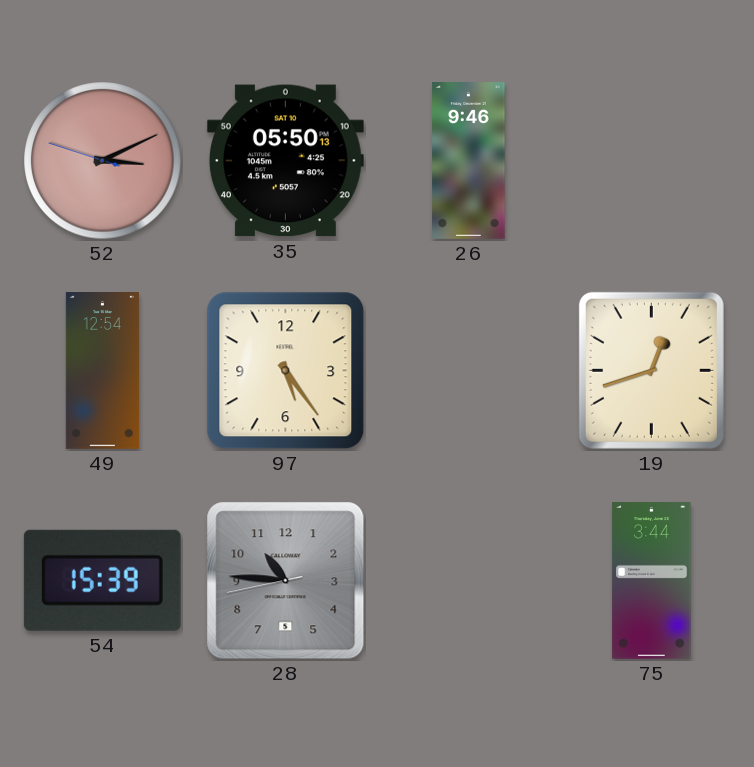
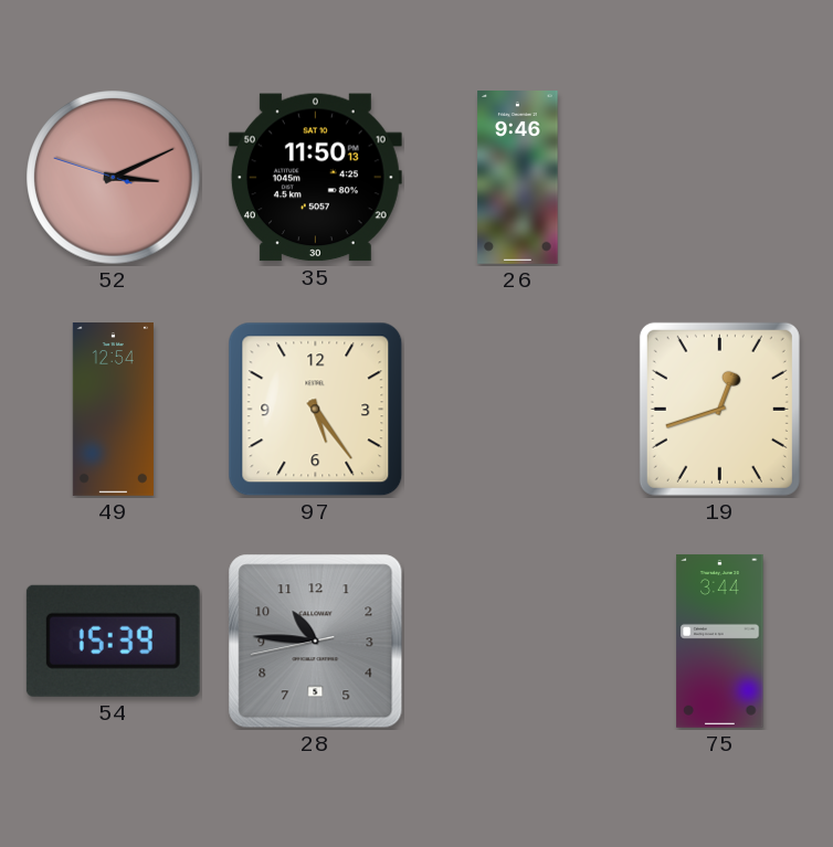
35: 05:50 -> 11:50
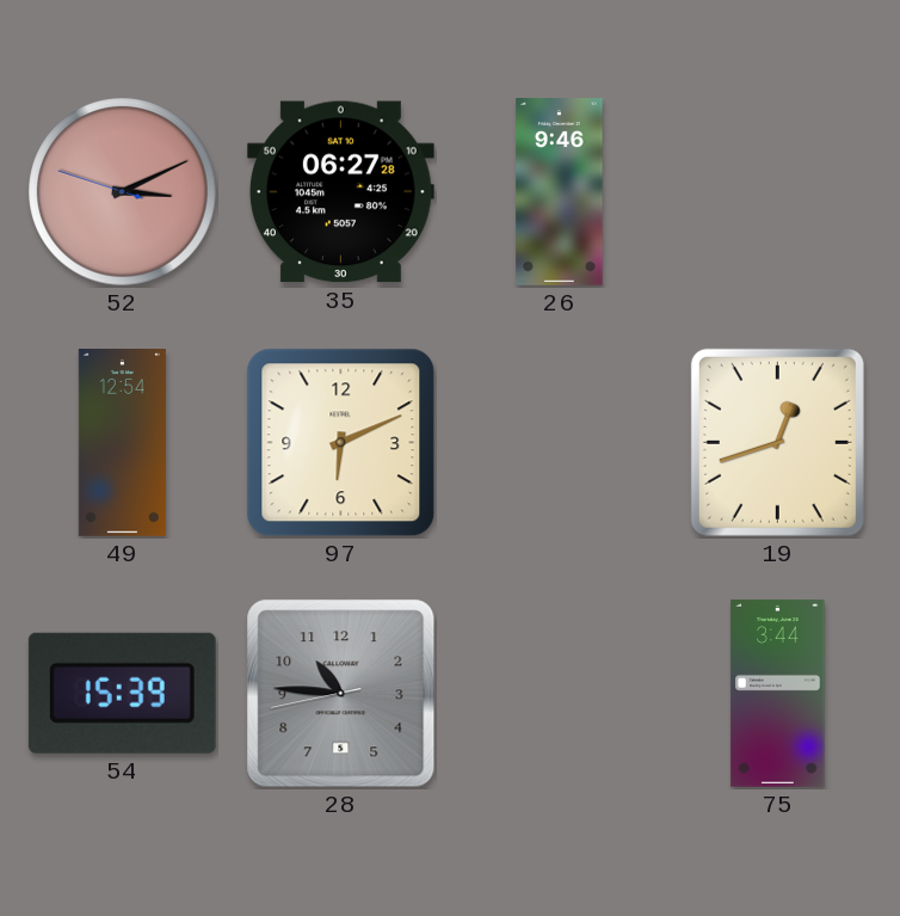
35: 11:50 -> 06:27
97: 5:24 -> 6:11
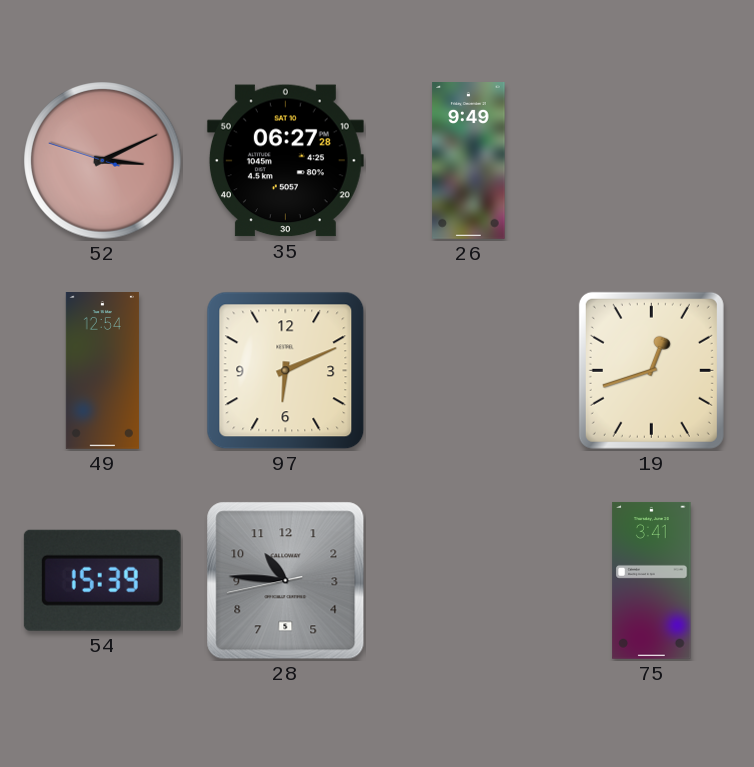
26: 9:46 -> 9:49
75: 3:44 -> 3:41
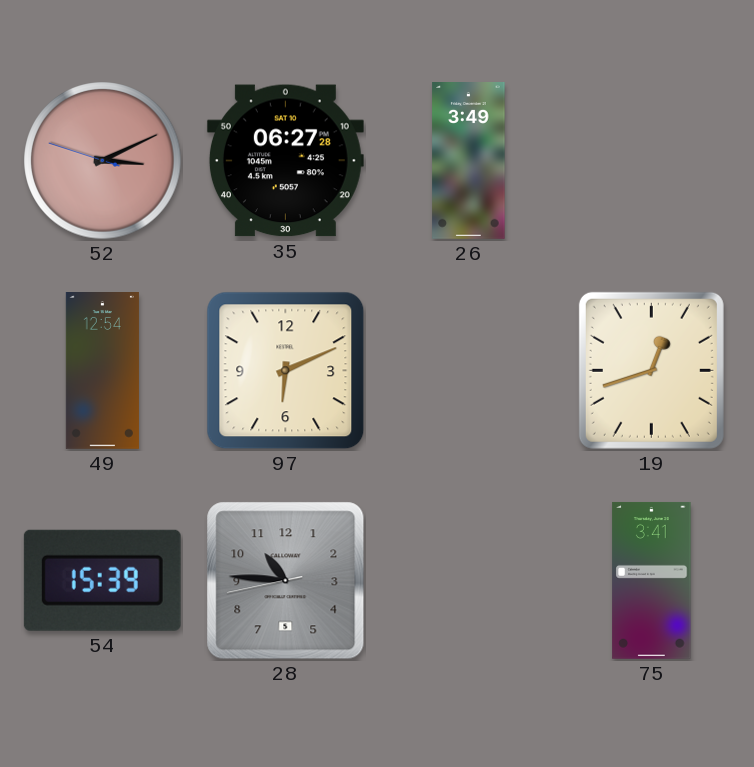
26: 9:49 -> 3:49
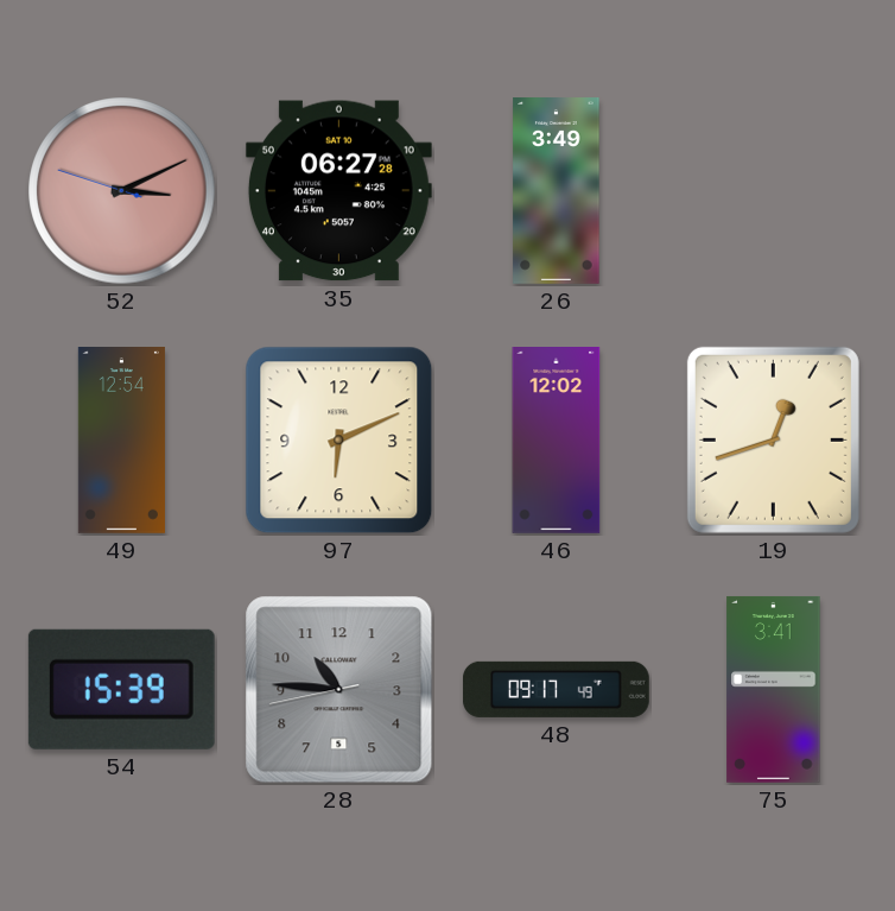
46: none -> 12:02
48: none -> 09:17
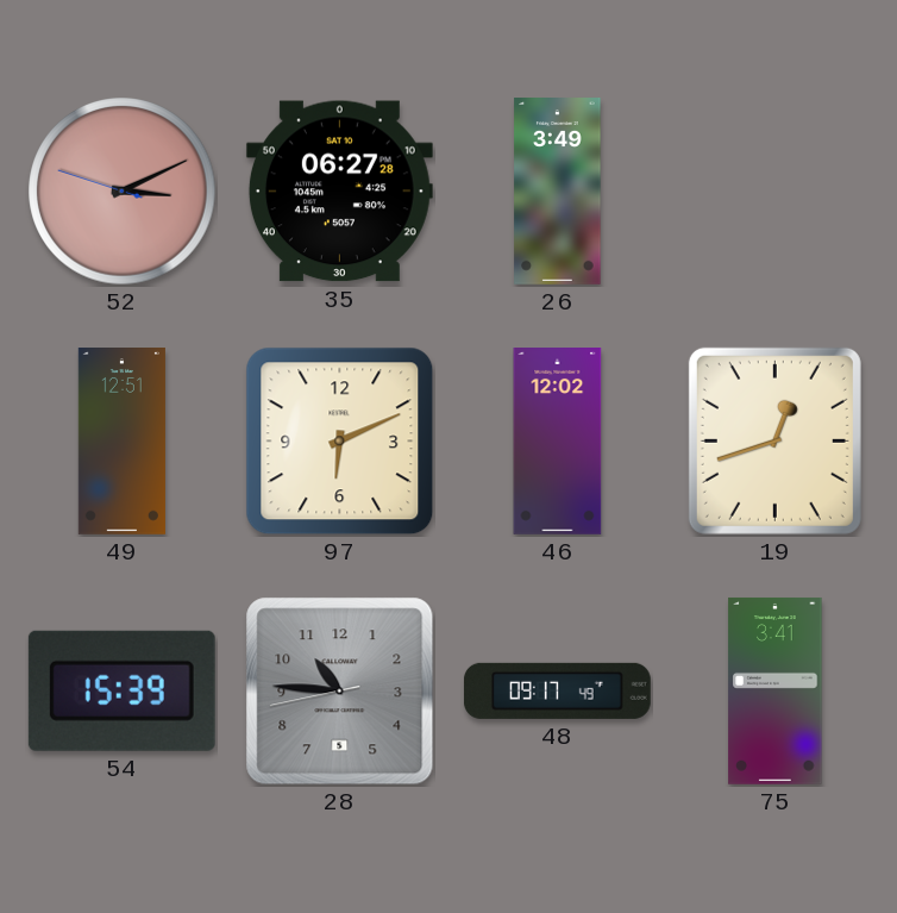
49: 12:54 -> 12:51
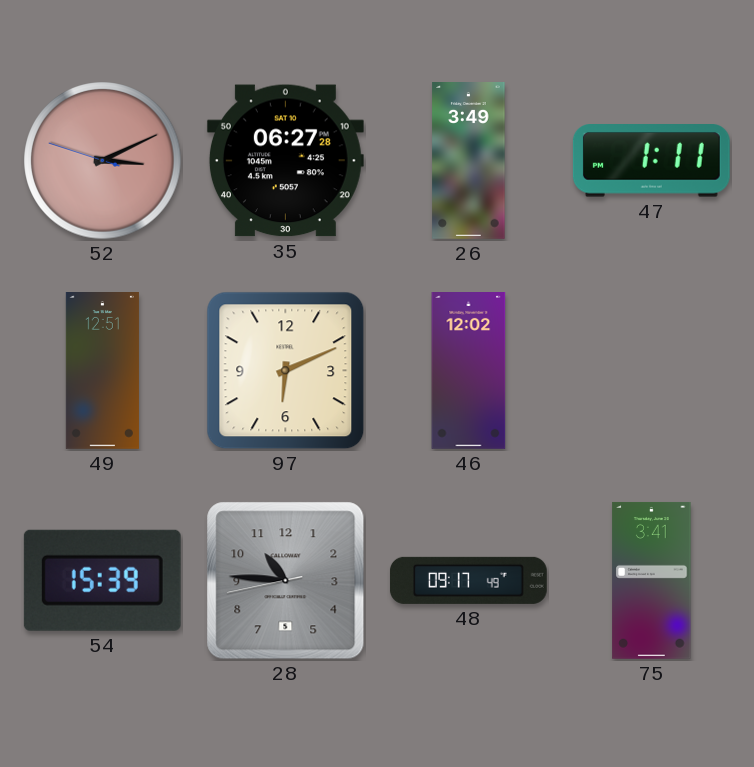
47: none -> 1:11
19: 12:42 -> none
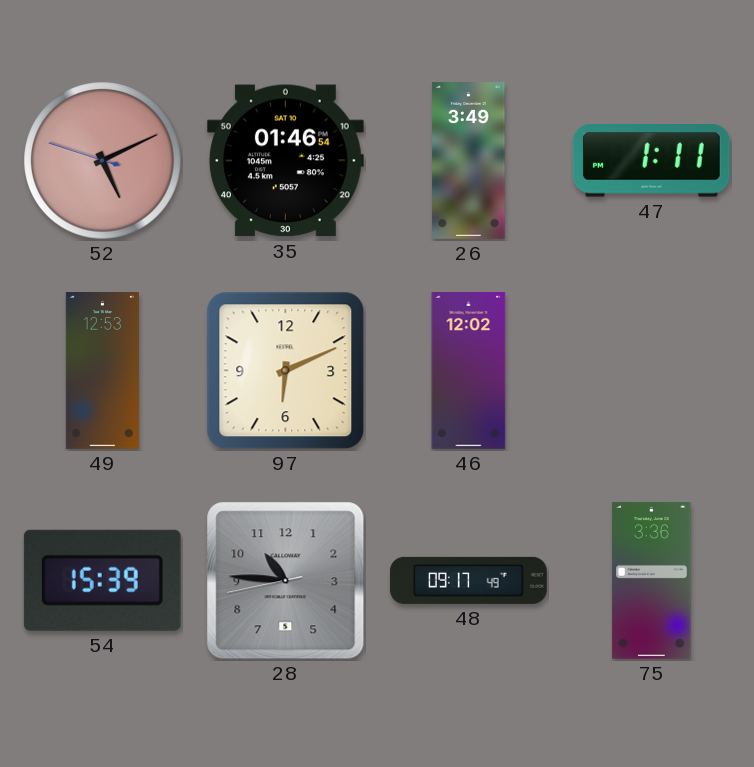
52: 3:10 -> 5:10
35: 06:27 -> 01:46
49: 12:51 -> 12:53
75: 3:41 -> 3:36
